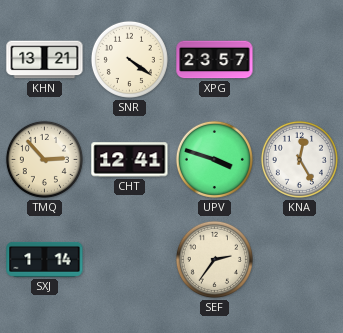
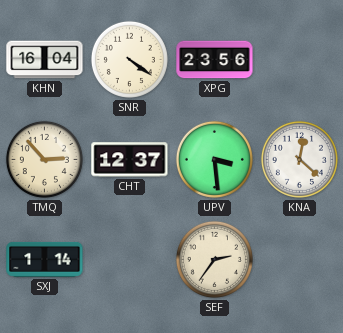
KHN: 13:21 -> 16:04
XPG: 23:57 -> 23:56
CHT: 12:41 -> 12:37
UPV: 3:48 -> 3:29
KNA: 12:25 -> 12:22
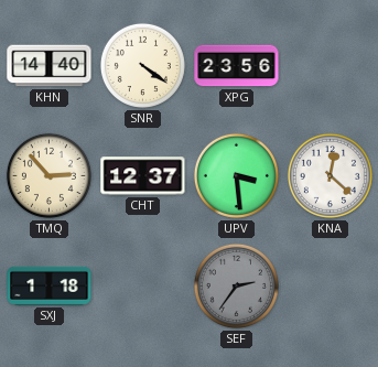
KHN: 16:04 -> 14:40
SXJ: 1:14 -> 1:18
SEF dial: cream -> grey
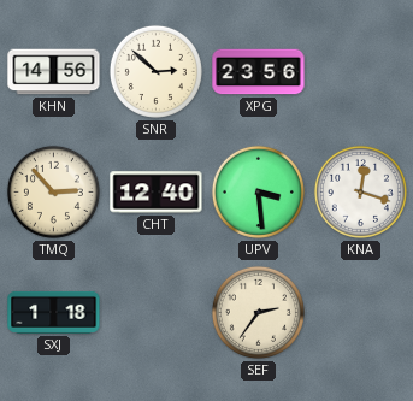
KHN: 14:40 -> 14:56
SNR: 4:21 -> 2:52
CHT: 12:37 -> 12:40
KNA: 12:22 -> 12:18
SEF dial: grey -> cream
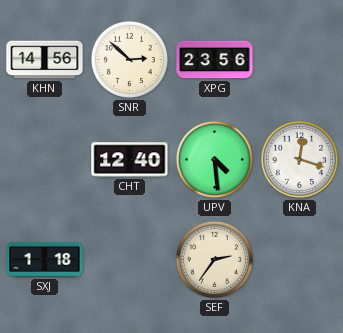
TMQ: 2:53 -> none
UPV: 3:29 -> 4:29
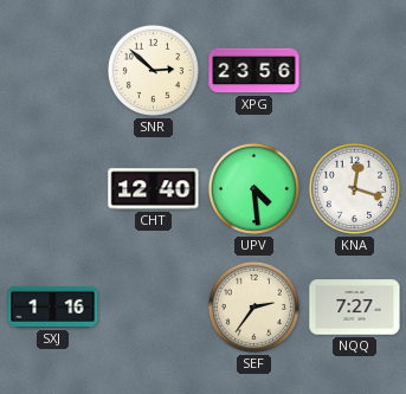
KHN: 14:56 -> none
SXJ: 1:18 -> 1:16
NQQ: none -> 7:27
